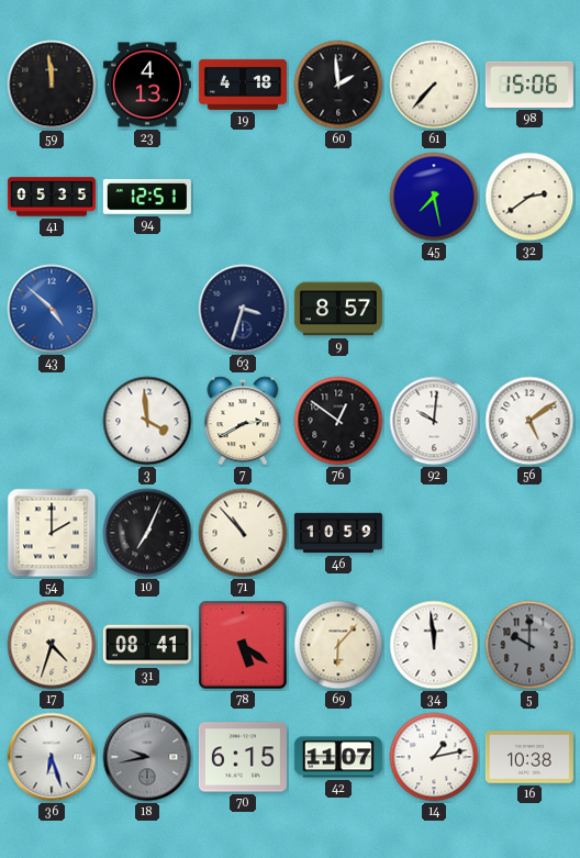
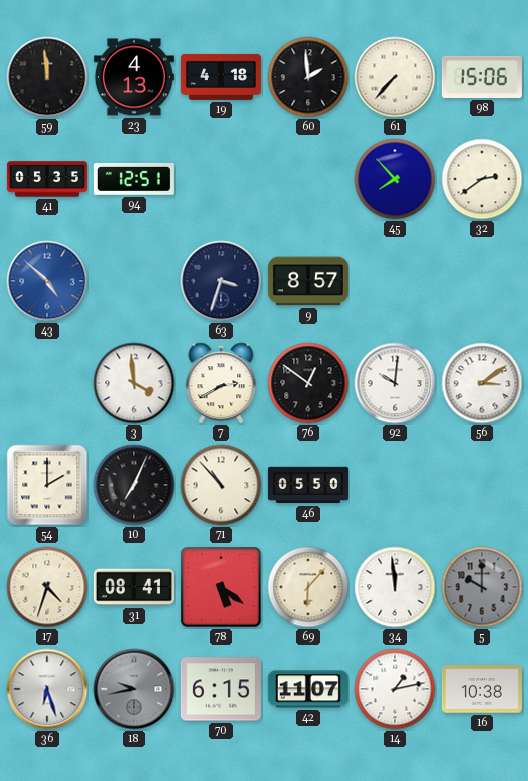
45: 7:28 -> 7:53
56: 5:09 -> 3:09
46: 10:59 -> 05:50
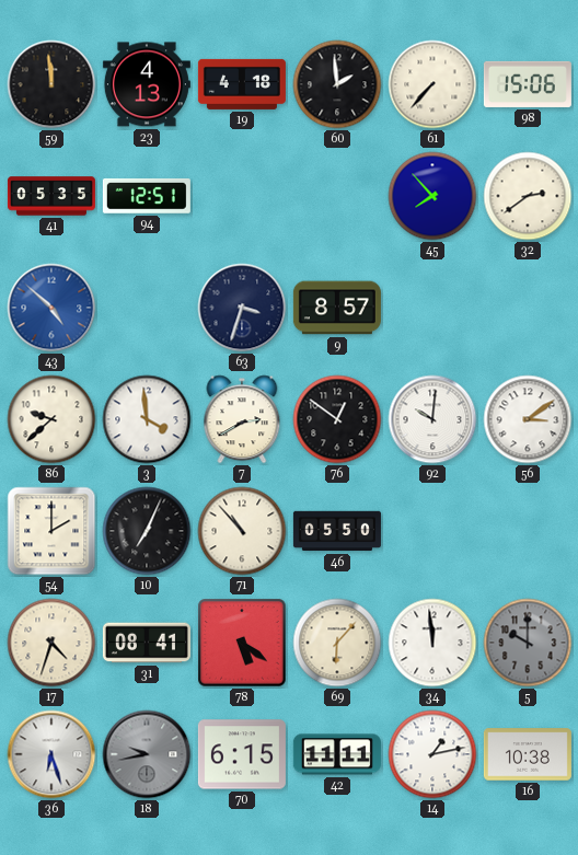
86: none -> 9:38
42: 11:07 -> 11:11
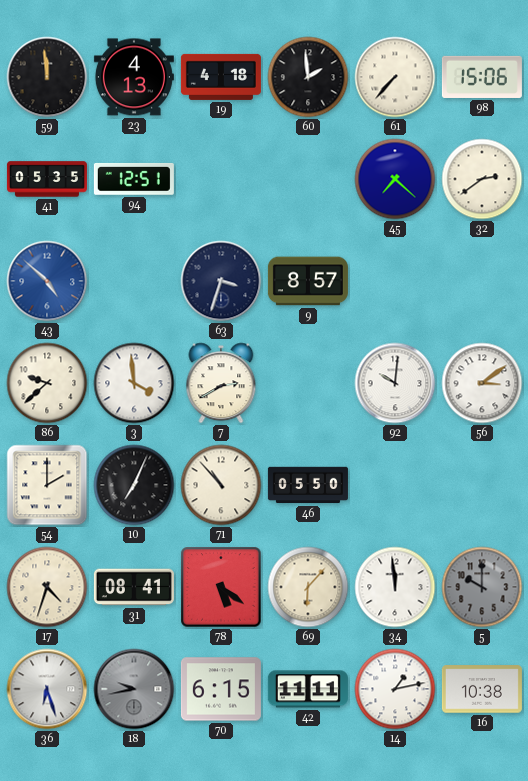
45: 7:53 -> 7:22
76: 12:51 -> none
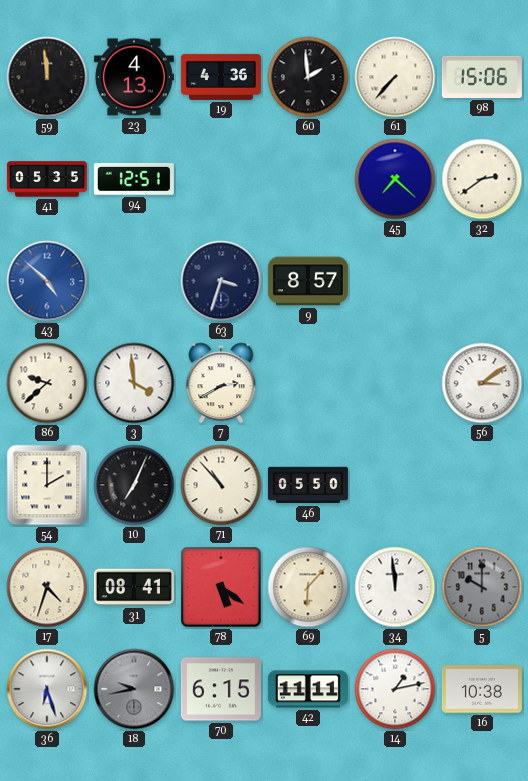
19: 4:18 -> 4:36
92: 10:01 -> none
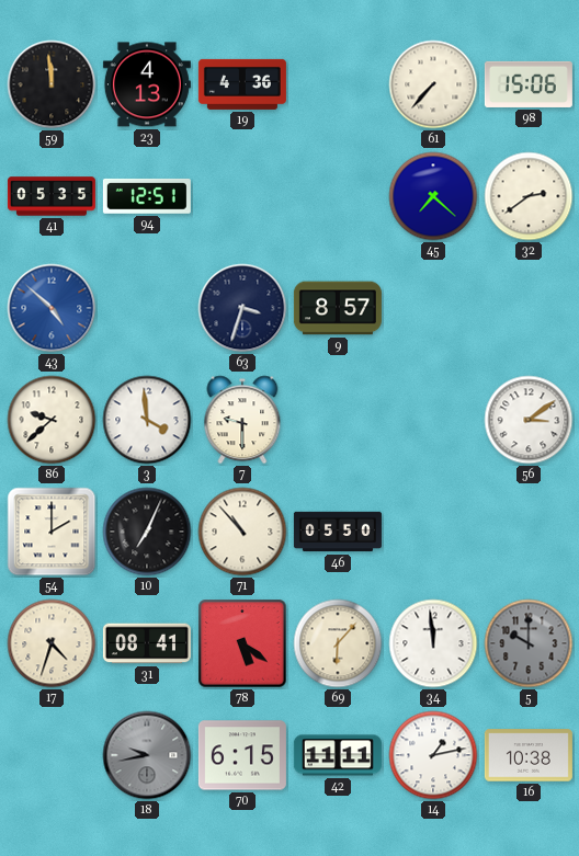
60: 1:59 -> none
7: 2:40 -> 9:30
36: 6:27 -> none
